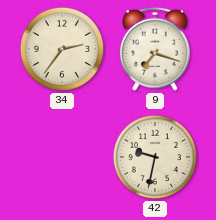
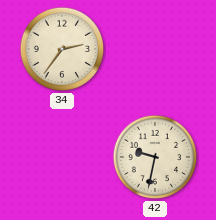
9: 7:18 -> none
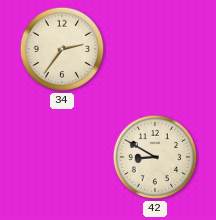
42: 9:32 -> 8:50
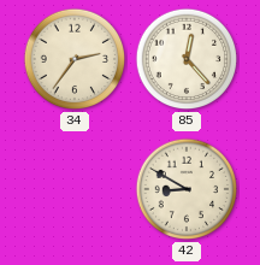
85: none -> 12:23
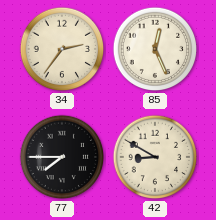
85: 12:23 -> 12:26
77: none -> 7:45
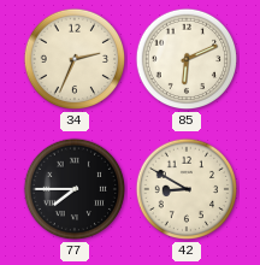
34: 2:36 -> 2:34
85: 12:26 -> 6:11
